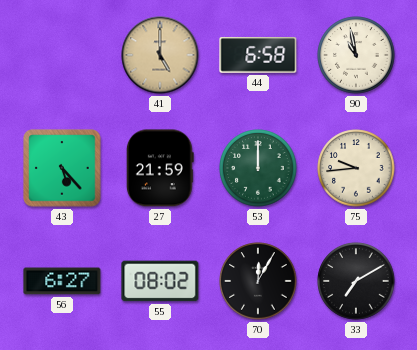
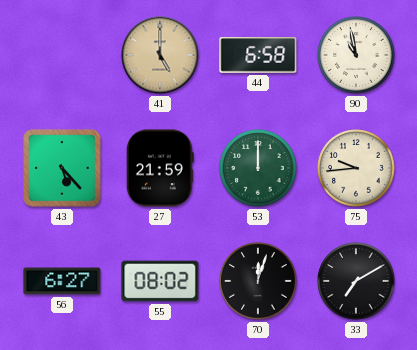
70: 12:05 -> 12:03
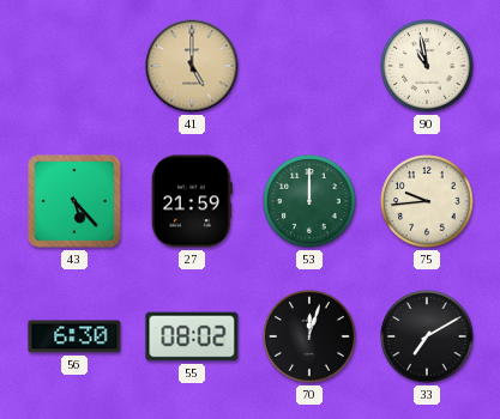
44: 6:58 -> none
56: 6:27 -> 6:30
